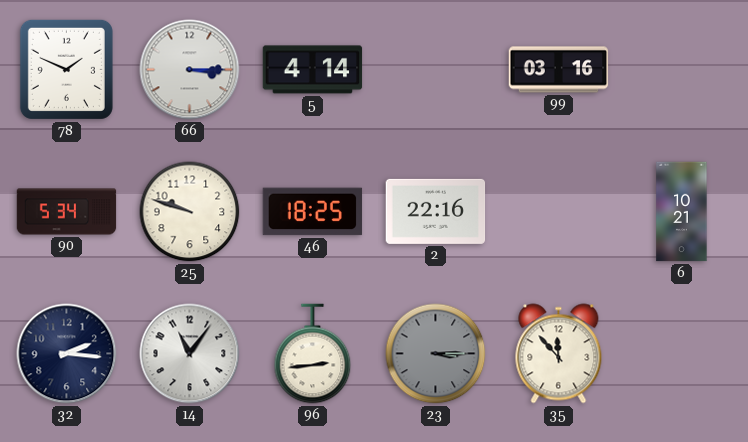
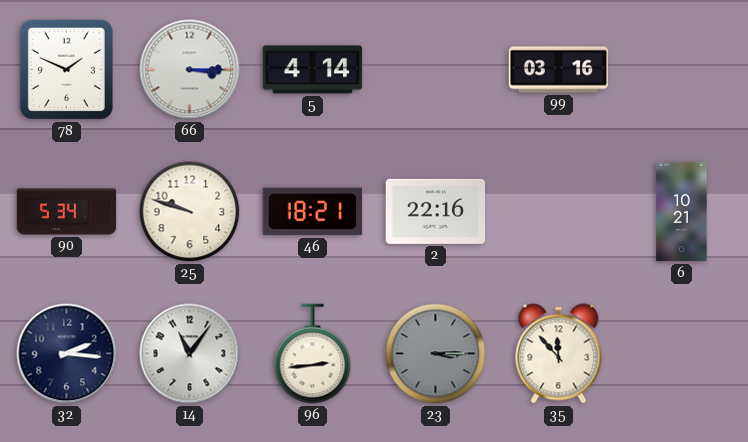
46: 18:25 -> 18:21
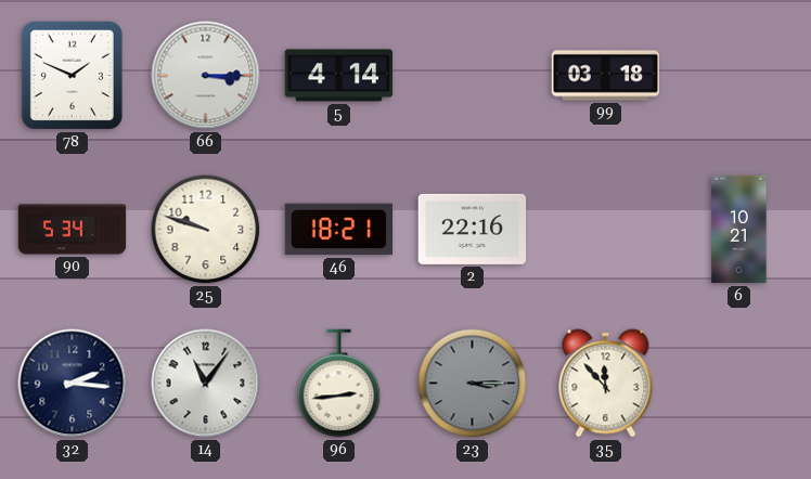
99: 03:16 -> 03:18
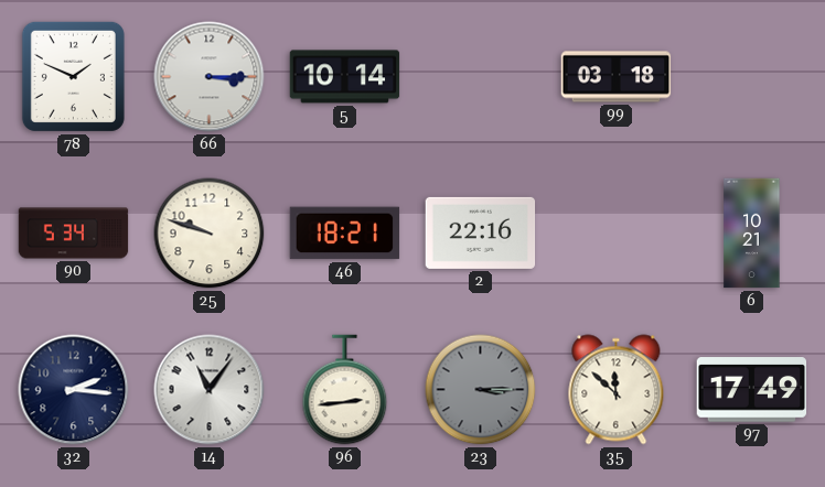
5: 4:14 -> 10:14
35: 11:53 -> 11:52
97: none -> 17:49
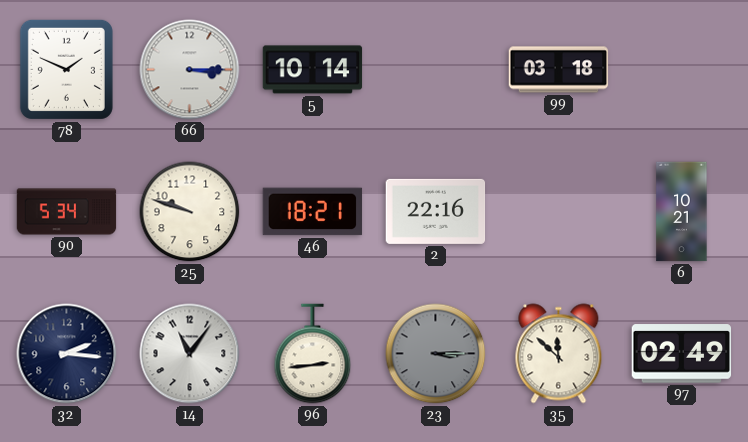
97: 17:49 -> 02:49
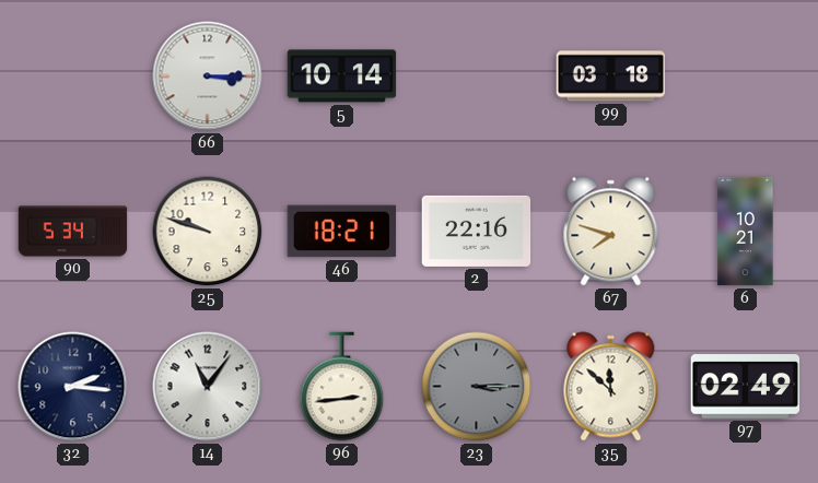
78: 1:49 -> none
67: none -> 7:48
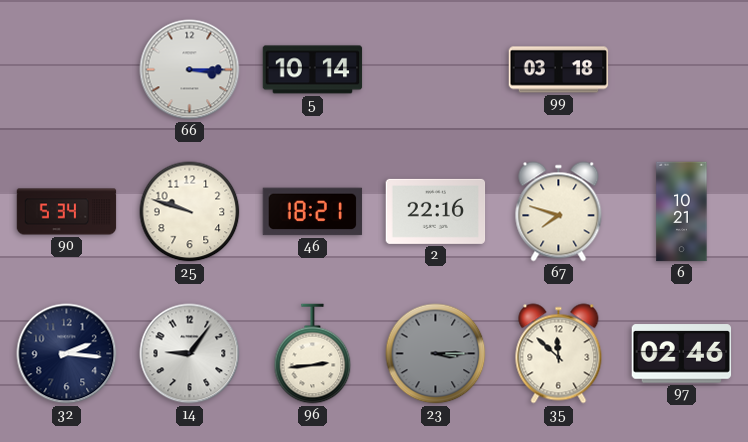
14: 11:06 -> 9:06
97: 02:49 -> 02:46
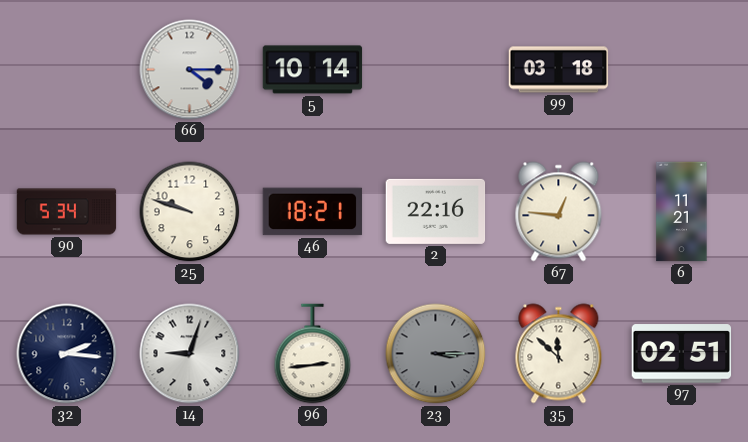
66: 3:15 -> 4:15
67: 7:48 -> 12:46
6: 10:21 -> 11:21
14: 9:06 -> 9:03
97: 02:46 -> 02:51
